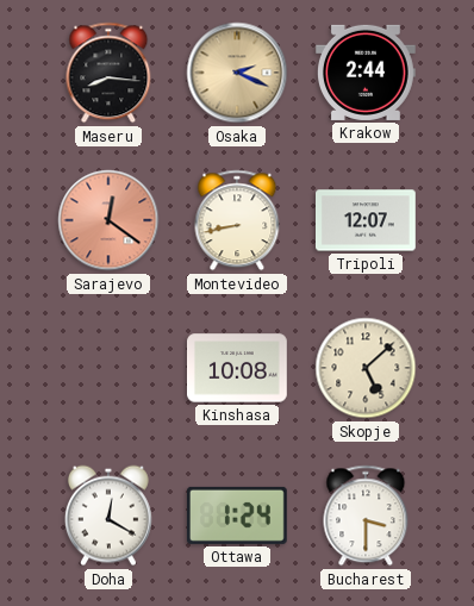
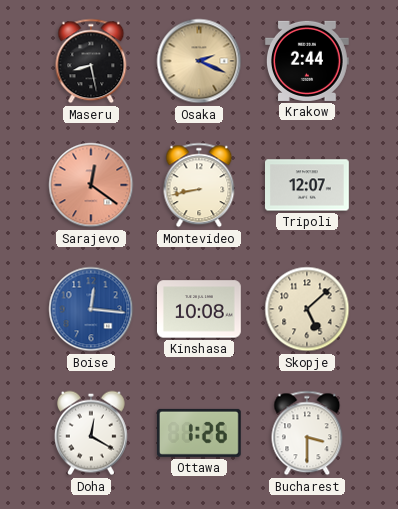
Maseru: 8:16 -> 8:28
Boise: none -> 12:16
Ottawa: 1:24 -> 1:26
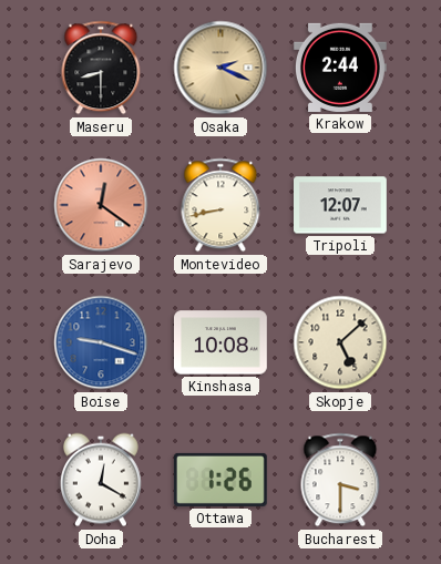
Maseru: 8:28 -> 8:30
Boise: 12:16 -> 9:18
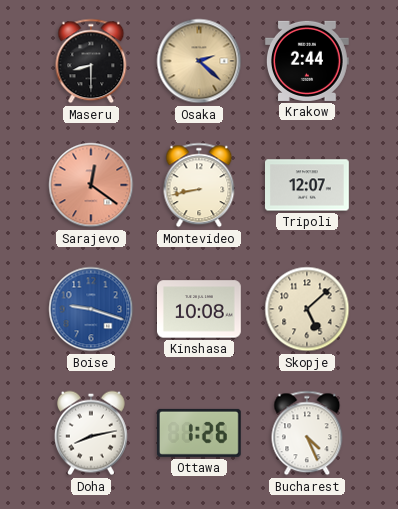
Osaka: 2:19 -> 2:22
Doha: 12:20 -> 8:13
Bucharest: 3:30 -> 4:26
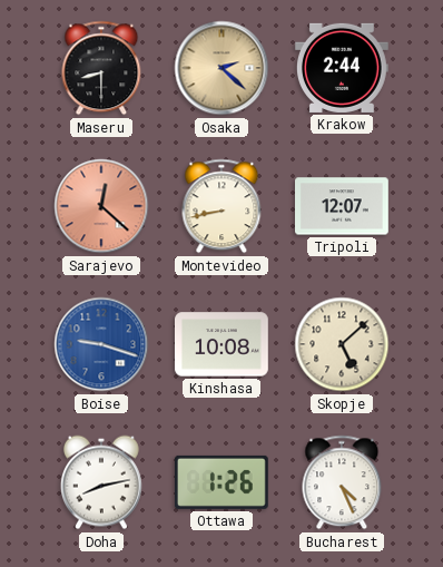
Sarajevo: 12:21 -> 12:22
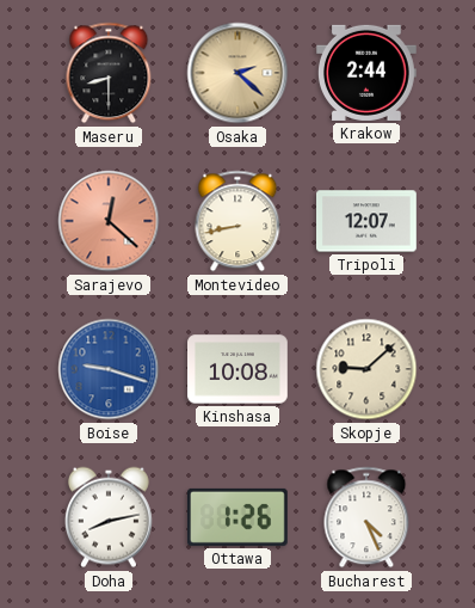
Skopje: 5:08 -> 9:08
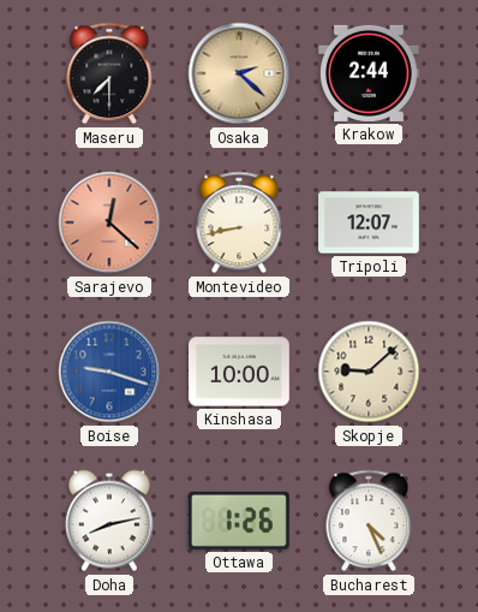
Maseru: 8:30 -> 7:30
Kinshasa: 10:08 -> 10:00
